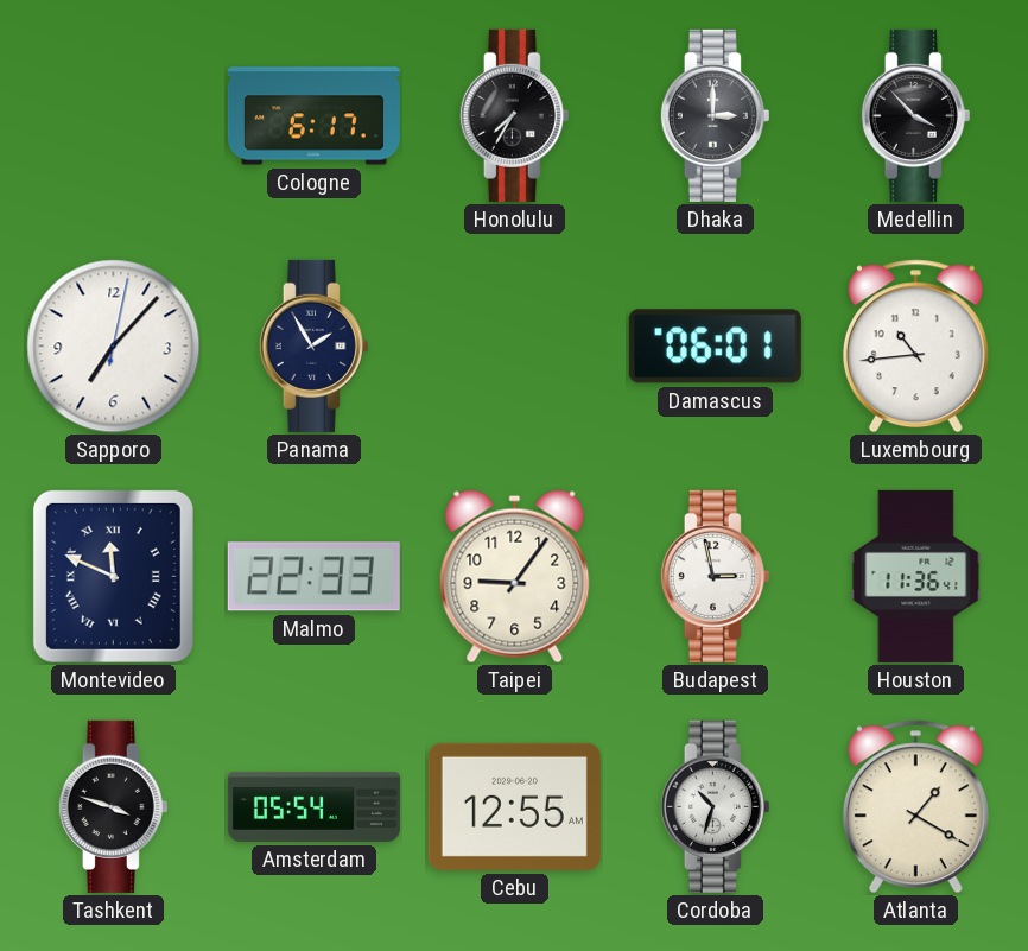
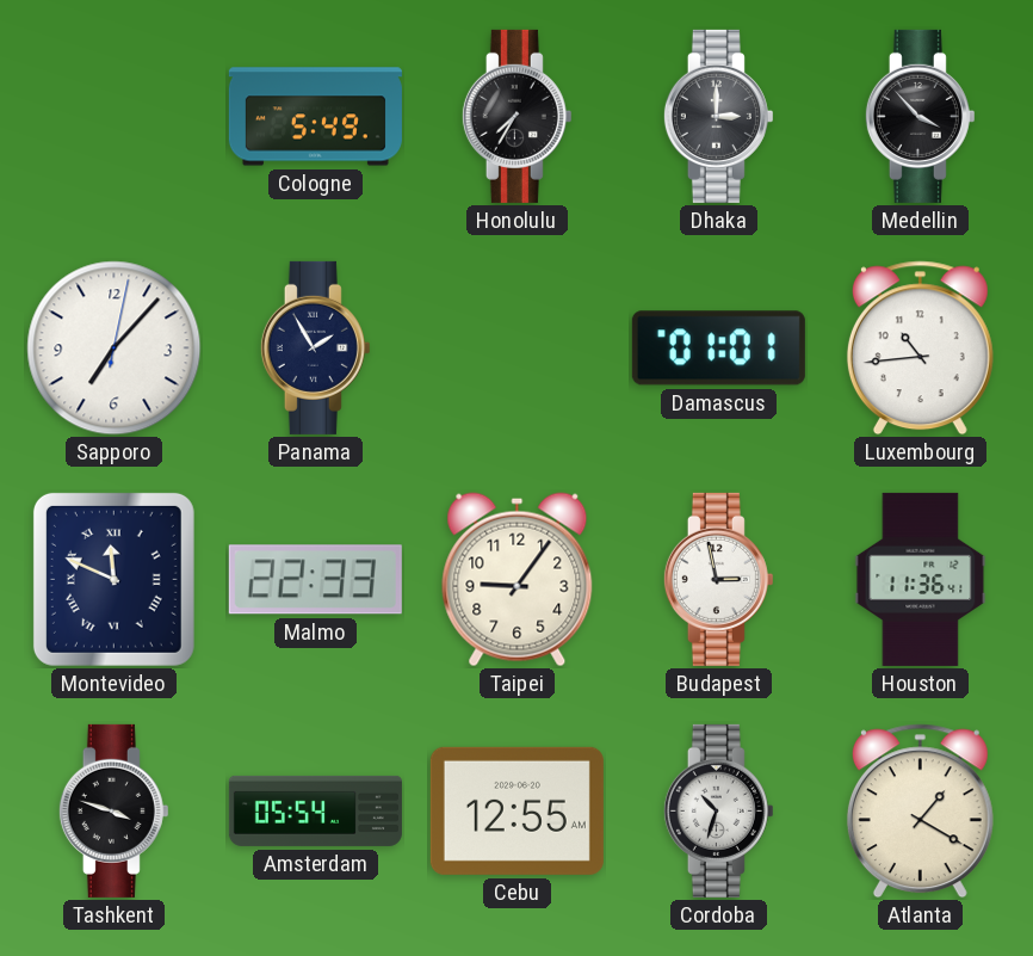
Cologne: 6:17 -> 5:49
Damascus: 06:01 -> 01:01
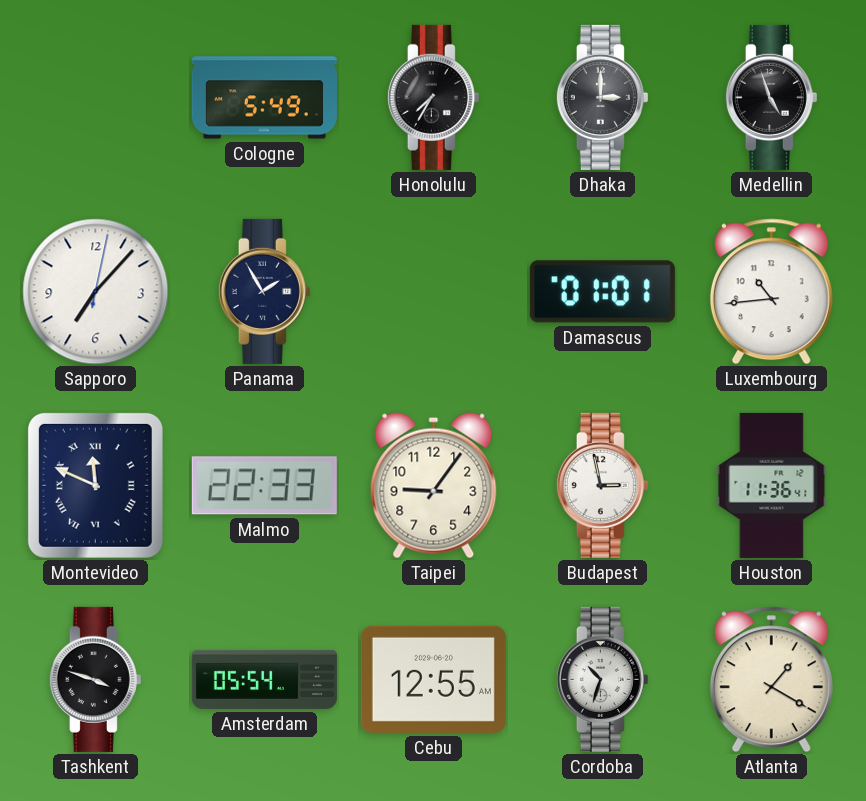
Medellin: 3:53 -> 4:57
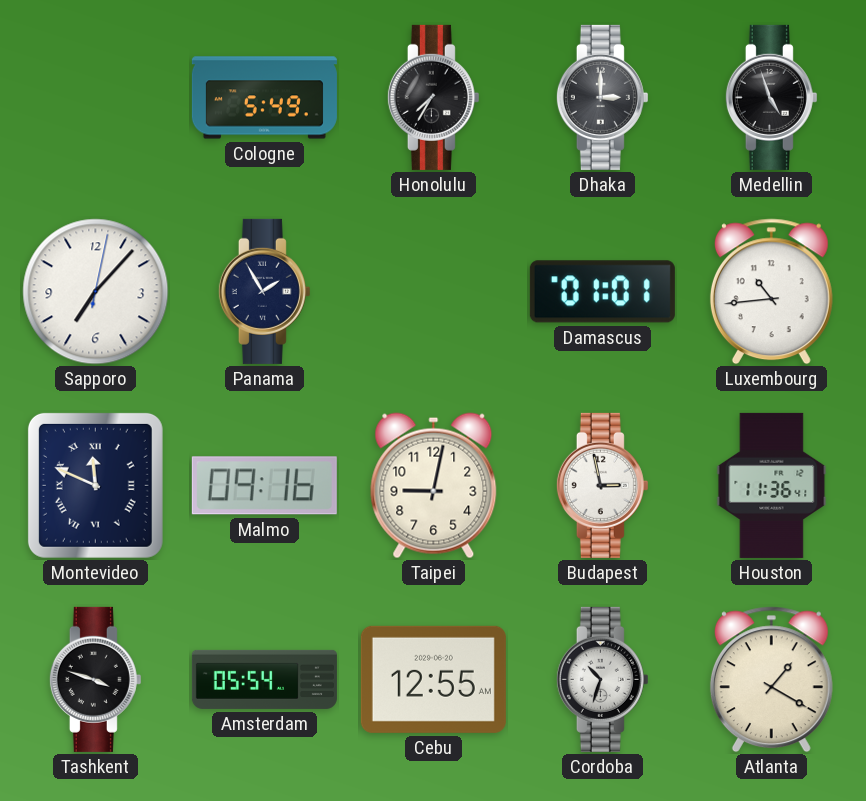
Malmo: 22:33 -> 09:16
Taipei: 9:06 -> 9:02
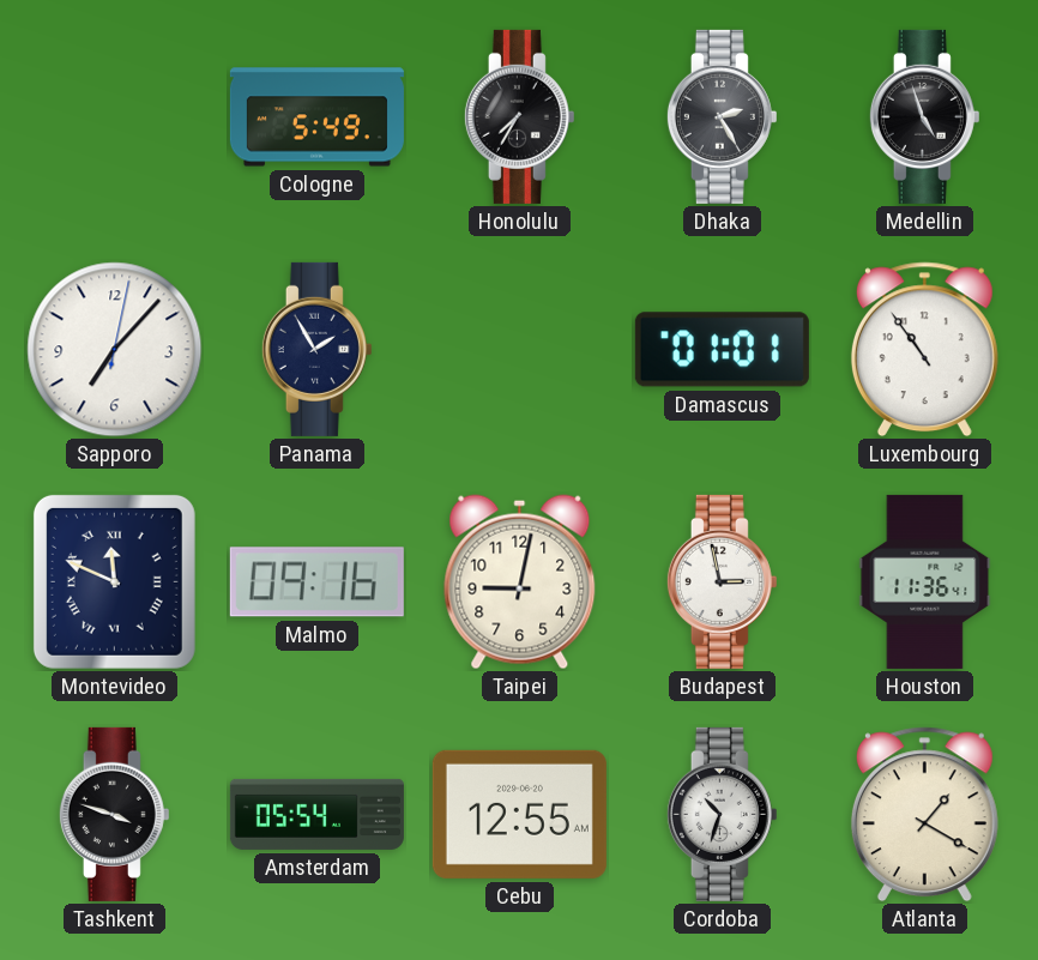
Dhaka: 3:00 -> 2:25
Luxembourg: 10:44 -> 10:54
